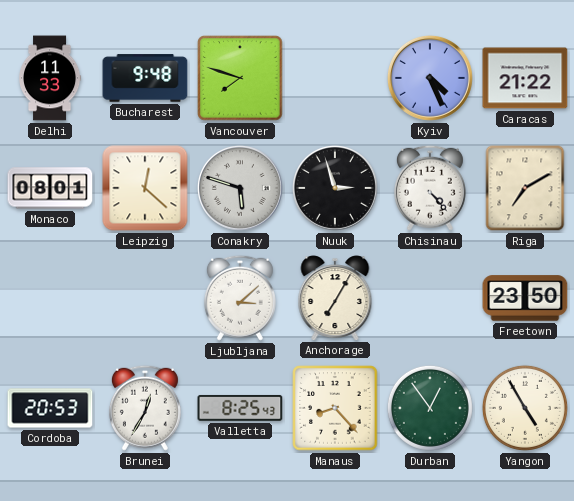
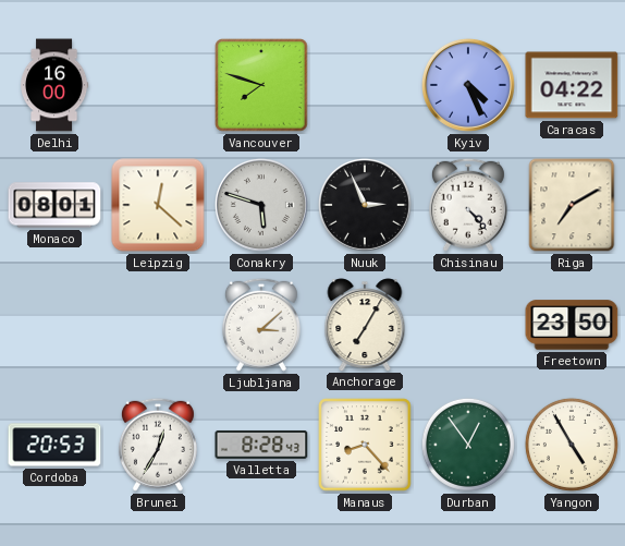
Delhi: 11:33 -> 16:00
Bucharest: 9:48 -> none
Caracas: 21:22 -> 04:22
Nuuk: 2:57 -> 2:56
Valletta: 8:25 -> 8:28
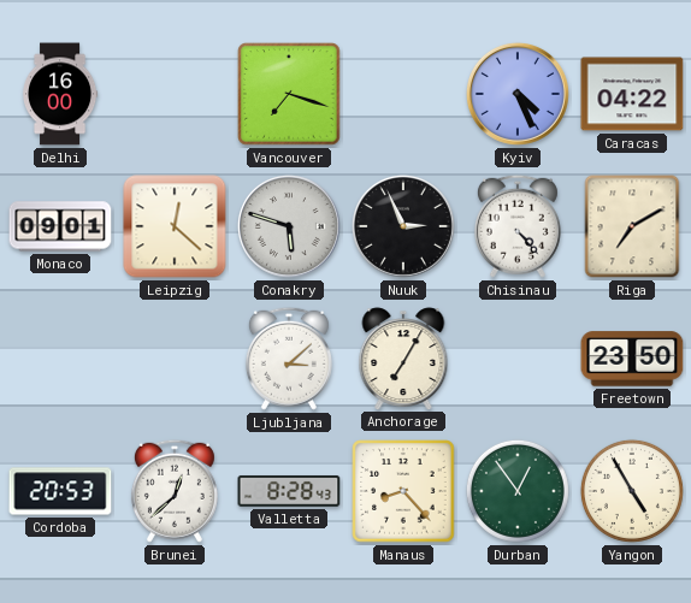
Vancouver: 7:48 -> 7:18
Monaco: 08:01 -> 09:01
Brunei: 12:35 -> 12:38
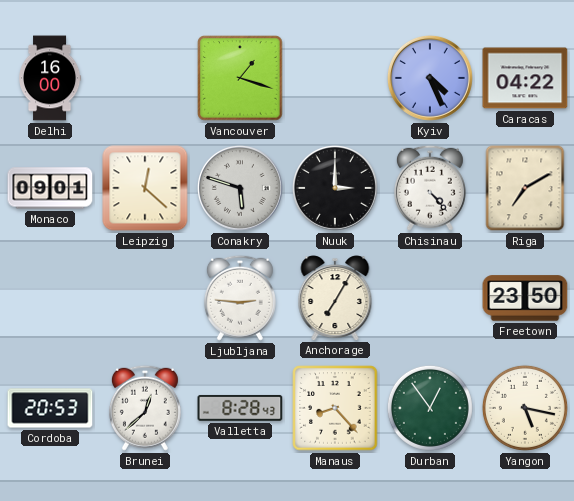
Vancouver: 7:18 -> 1:18
Nuuk: 2:56 -> 3:00
Ljubljana: 3:08 -> 2:46
Yangon: 4:55 -> 5:17
